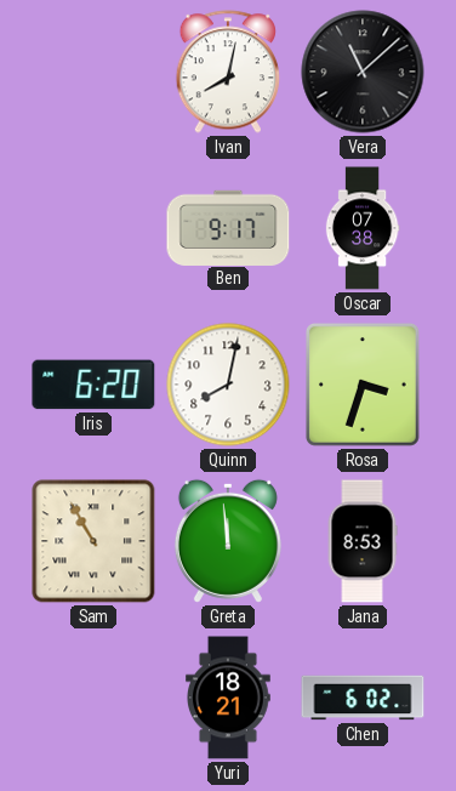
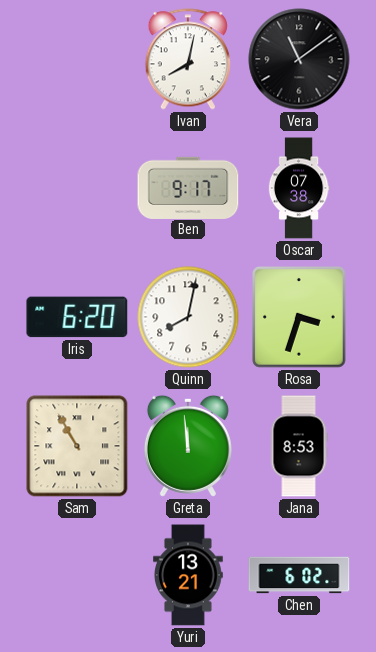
Vera: 11:08 -> 11:09
Yuri: 18:21 -> 13:21
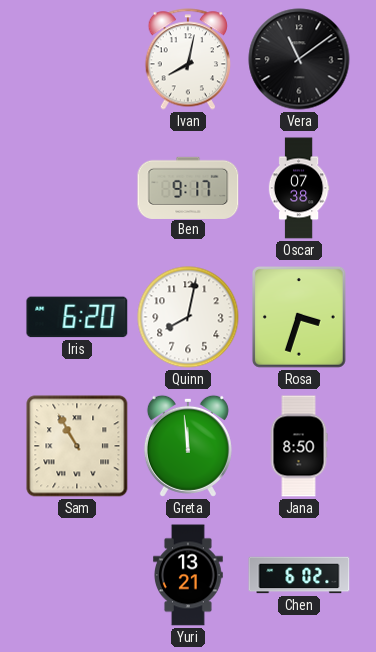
Jana: 8:53 -> 8:50
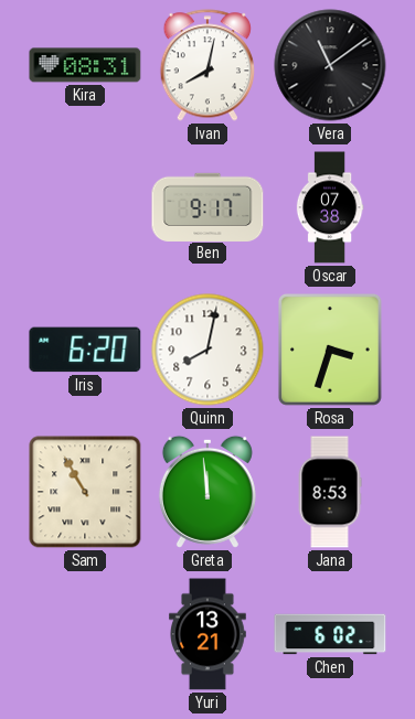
Kira: none -> 08:31
Jana: 8:50 -> 8:53
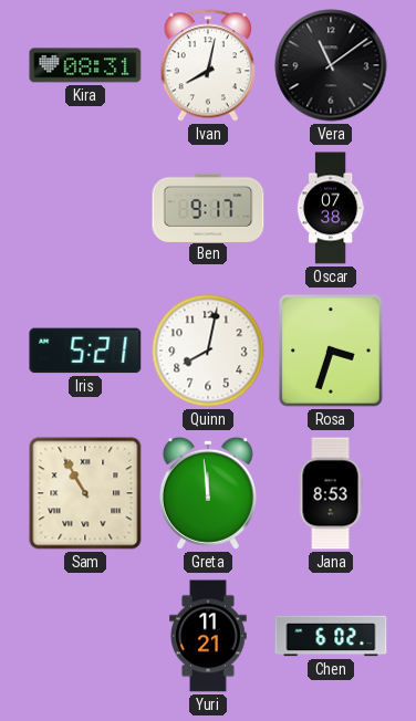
Iris: 6:20 -> 5:21
Yuri: 13:21 -> 11:21
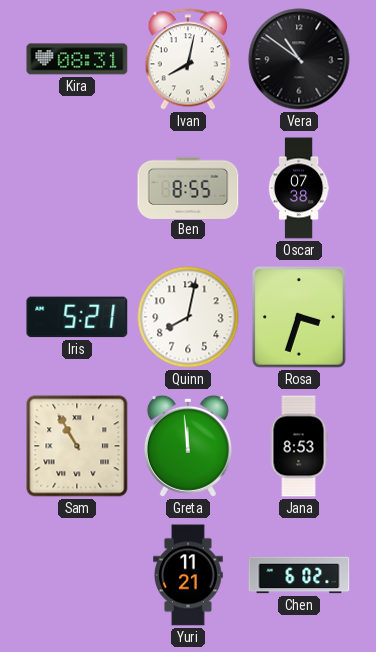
Vera: 11:09 -> 10:51
Ben: 9:17 -> 8:55
